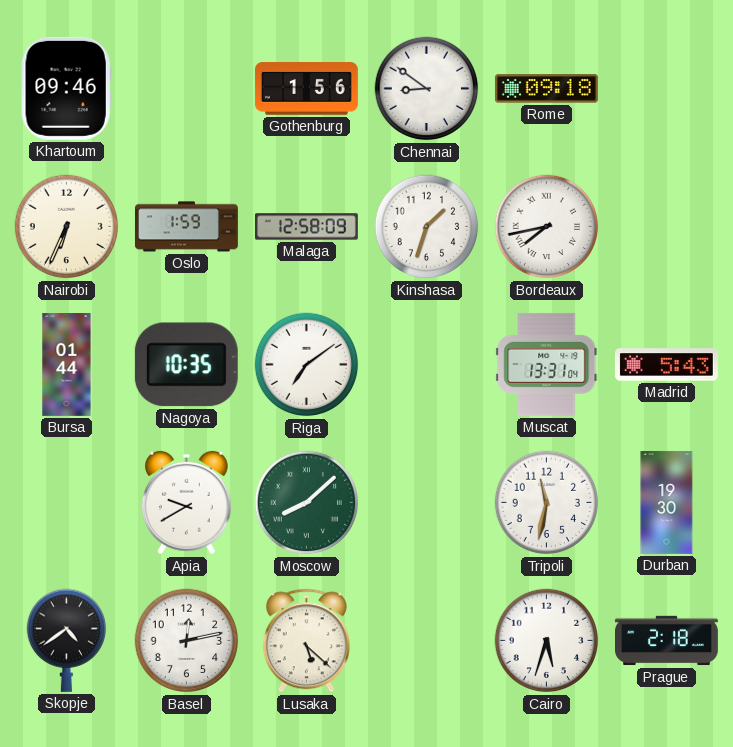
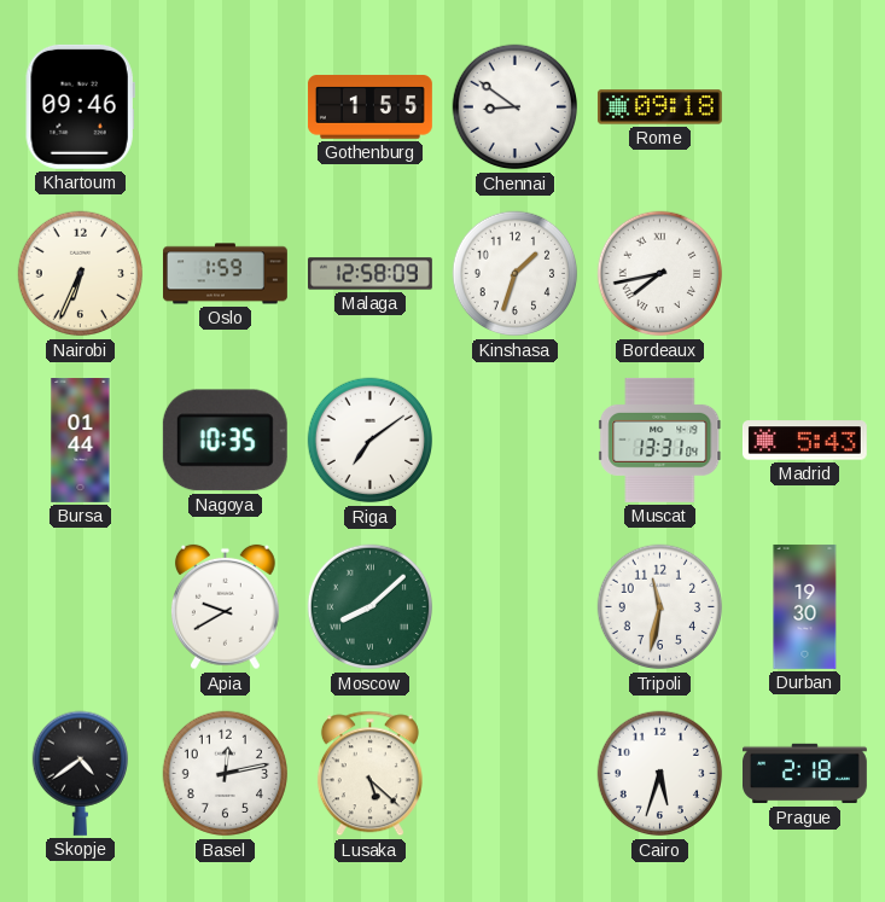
Gothenburg: 1:56 -> 1:55
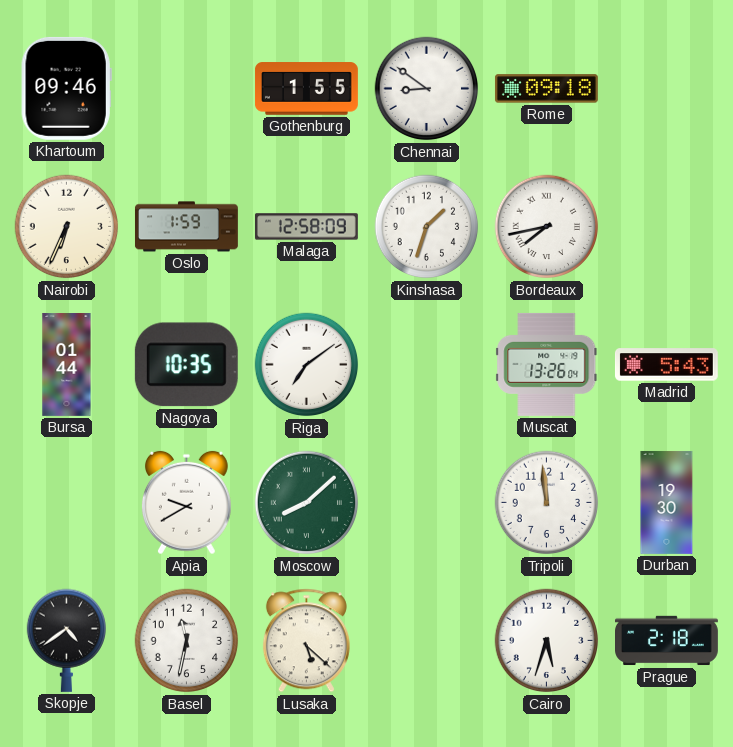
Muscat: 13:31 -> 13:26
Tripoli: 11:32 -> 11:59
Basel: 12:13 -> 11:32
